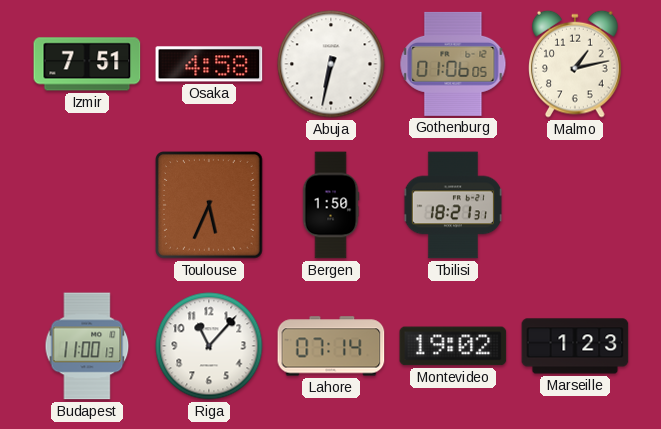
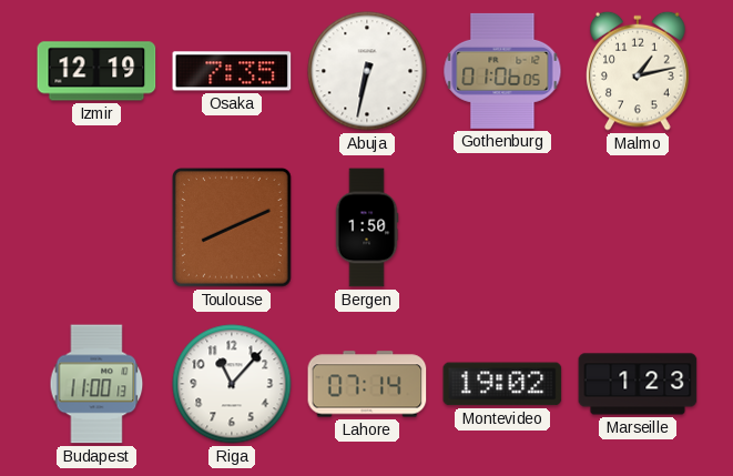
Izmir: 7:51 -> 12:19
Osaka: 4:58 -> 7:35
Toulouse: 5:34 -> 8:11
Tbilisi: 18:21 -> none
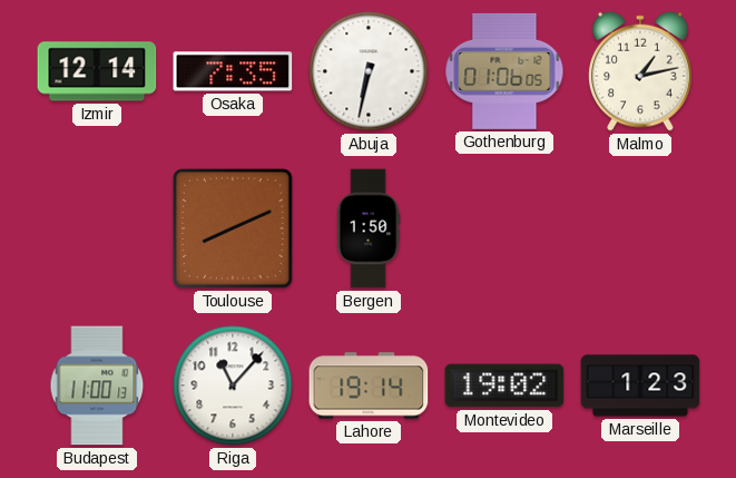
Izmir: 12:19 -> 12:14
Lahore: 07:14 -> 19:14
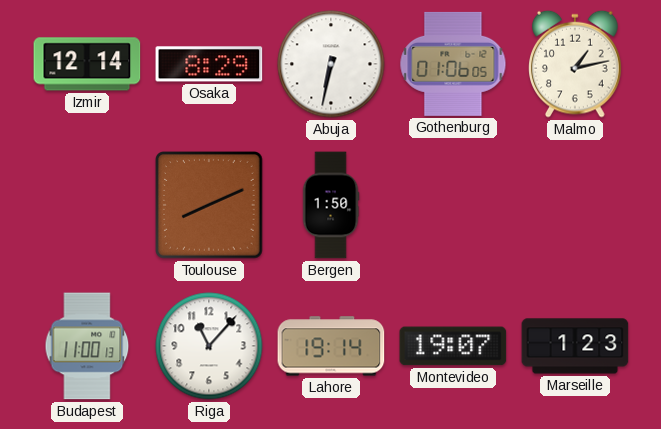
Osaka: 7:35 -> 8:29
Montevideo: 19:02 -> 19:07
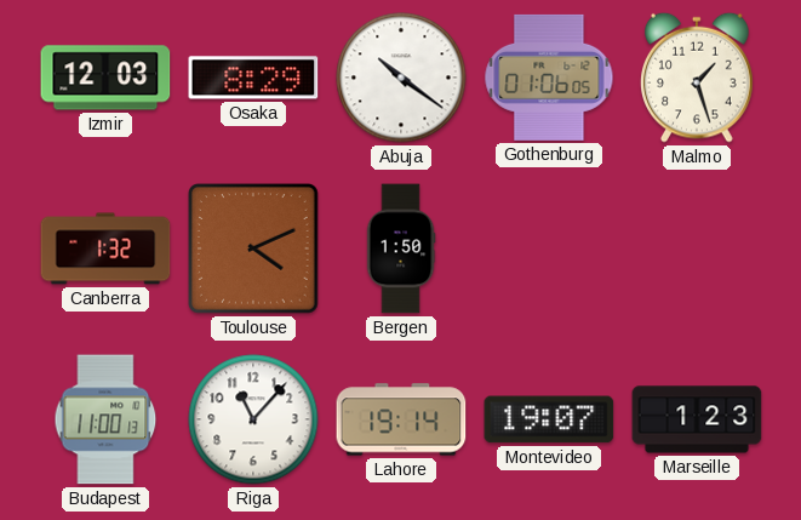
Izmir: 12:14 -> 12:03
Abuja: 6:32 -> 10:21
Malmo: 1:13 -> 1:27
Canberra: none -> 1:32
Toulouse: 8:11 -> 4:11
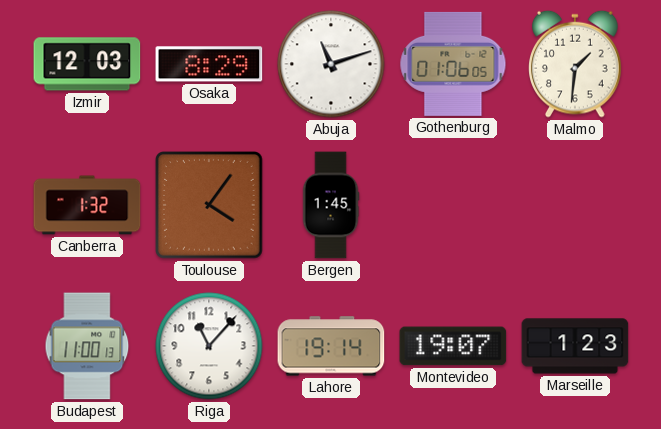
Abuja: 10:21 -> 11:12
Malmo: 1:27 -> 1:31
Toulouse: 4:11 -> 4:06
Bergen: 1:50 -> 1:45
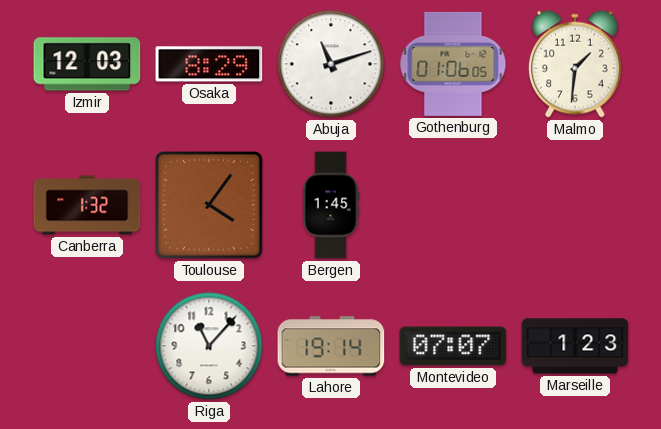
Budapest: 11:00 -> none
Montevideo: 19:07 -> 07:07
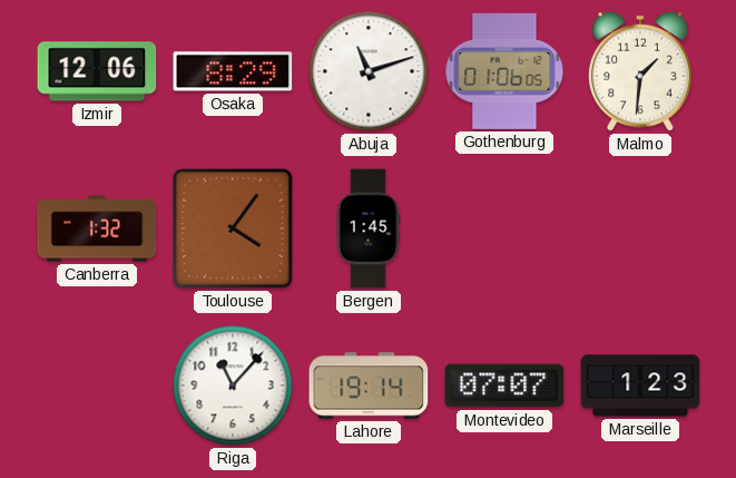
Izmir: 12:03 -> 12:06
